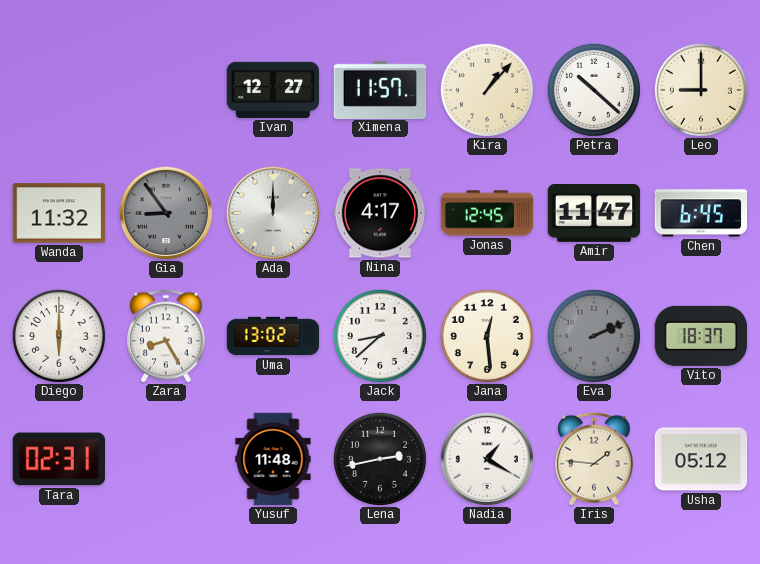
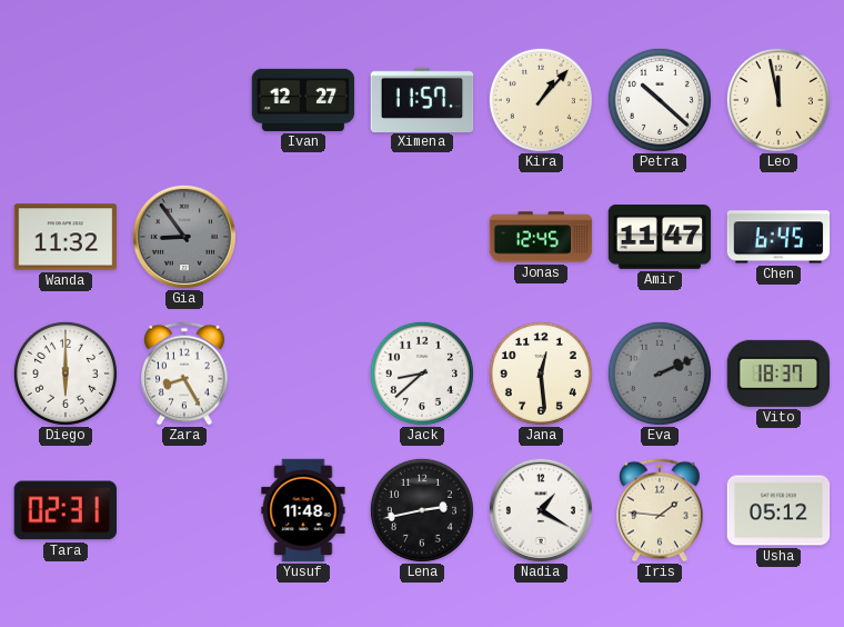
Leo: 9:00 -> 11:58
Ada: 12:00 -> none
Nina: 4:17 -> none
Uma: 13:02 -> none
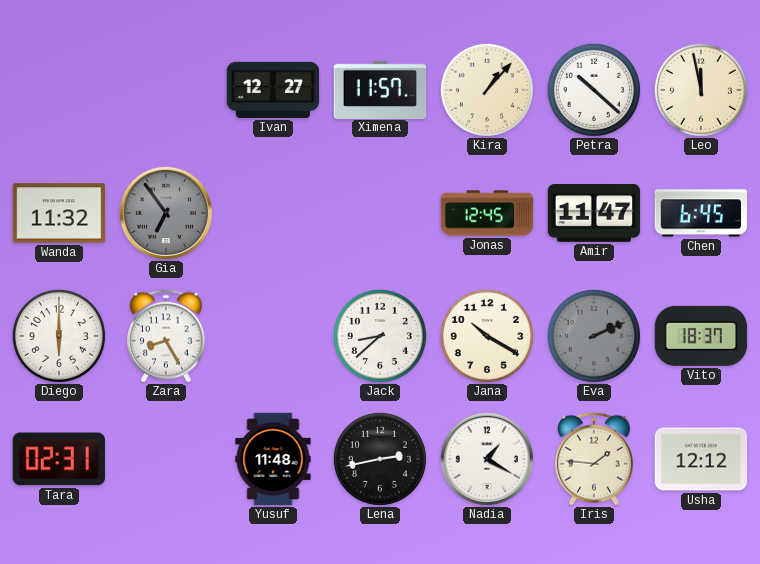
Gia: 8:54 -> 6:54
Jana: 12:29 -> 10:20
Usha: 05:12 -> 12:12
